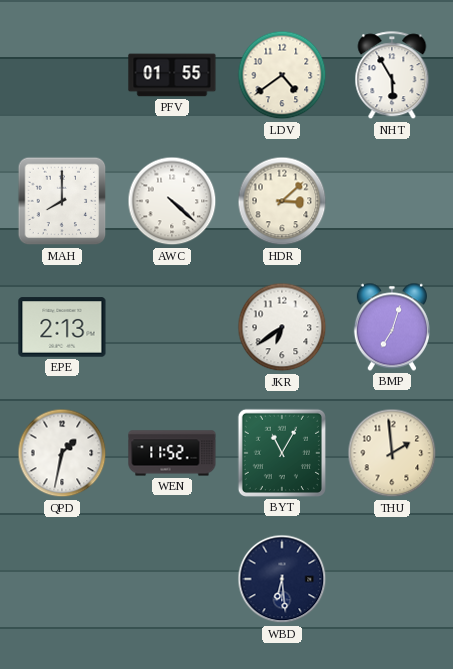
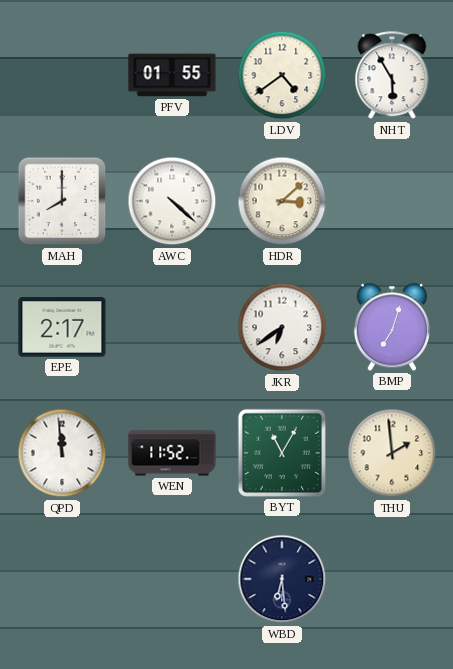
EPE: 2:13 -> 2:17
QPD: 1:32 -> 11:59
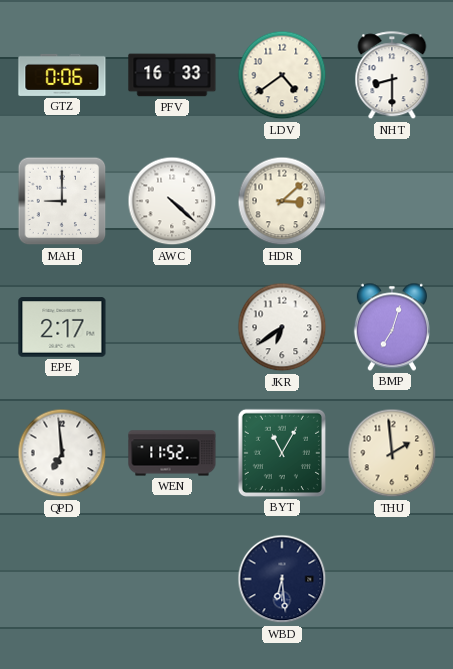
GTZ: none -> 0:06
PFV: 01:55 -> 16:33
NHT: 5:55 -> 8:30
MAH: 8:00 -> 9:00
QPD: 11:59 -> 6:59
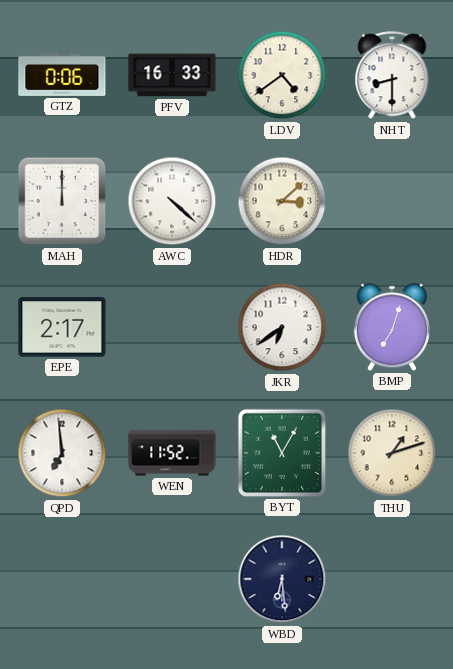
MAH: 9:00 -> 12:00
THU: 1:59 -> 1:12
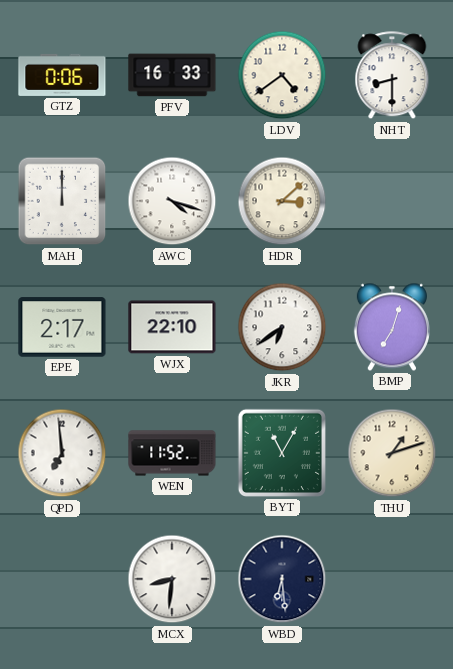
AWC: 4:22 -> 4:18
WJX: none -> 22:10
MCX: none -> 8:31
